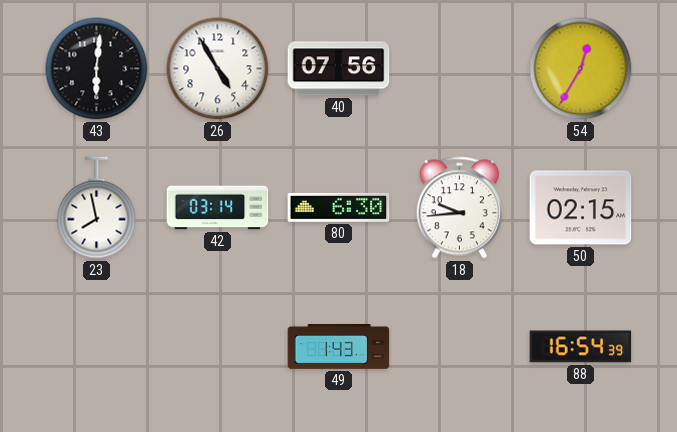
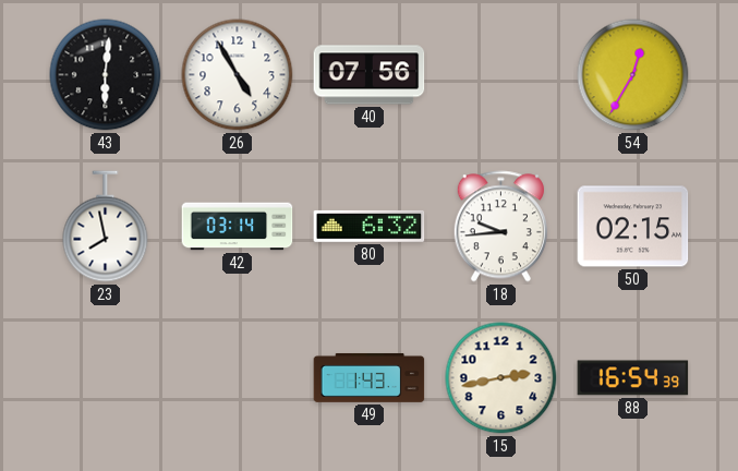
80: 6:30 -> 6:32
15: none -> 2:43
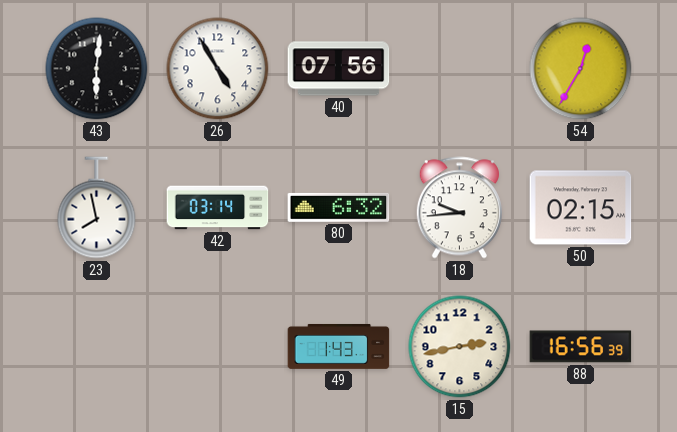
88: 16:54 -> 16:56
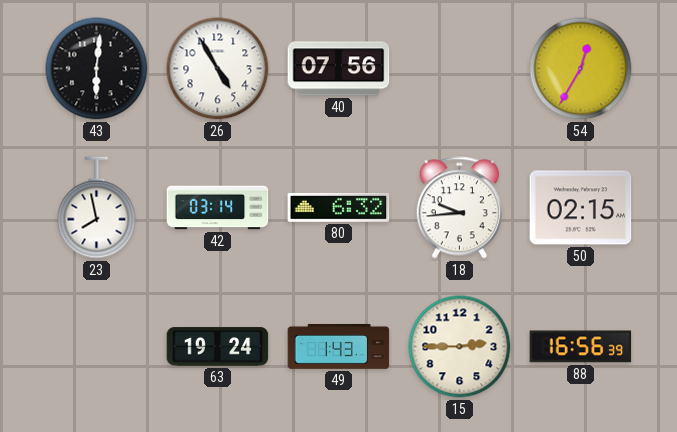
63: none -> 19:24
15: 2:43 -> 2:45
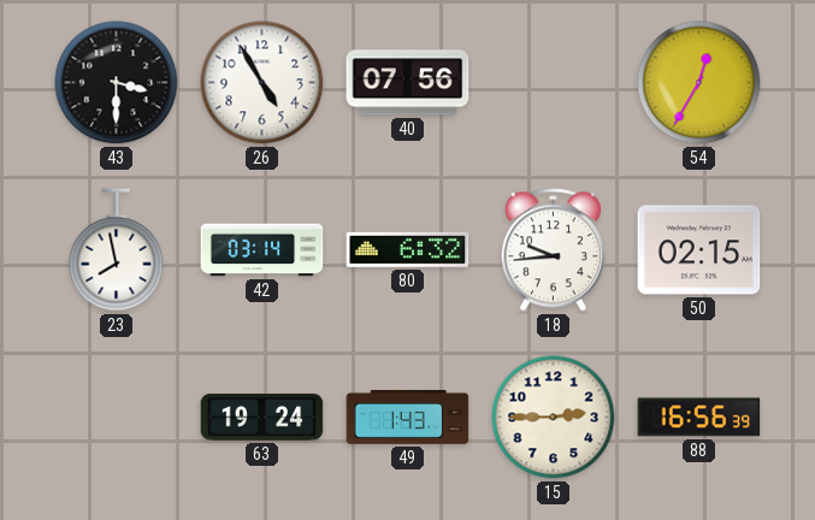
43: 6:01 -> 3:30
